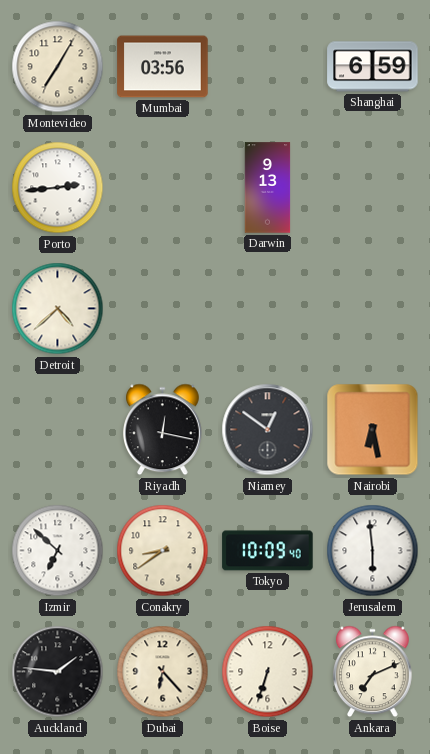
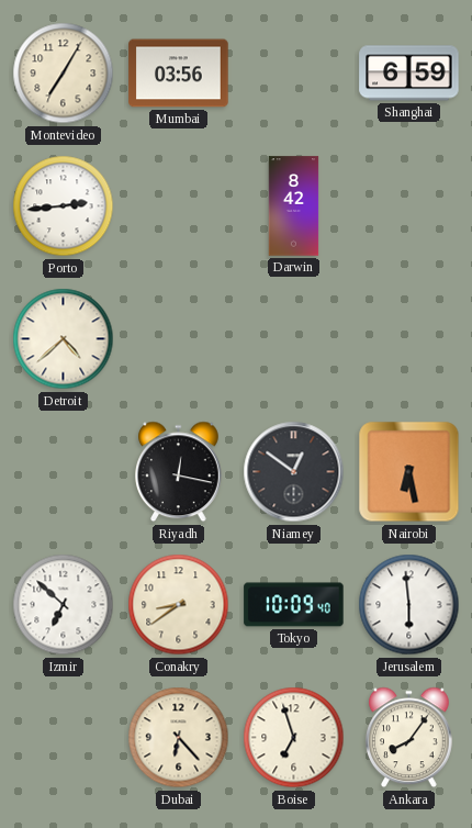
Darwin: 9:13 -> 8:42
Auckland: 1:46 -> none
Boise: 6:33 -> 6:57
Ankara: 7:11 -> 8:06
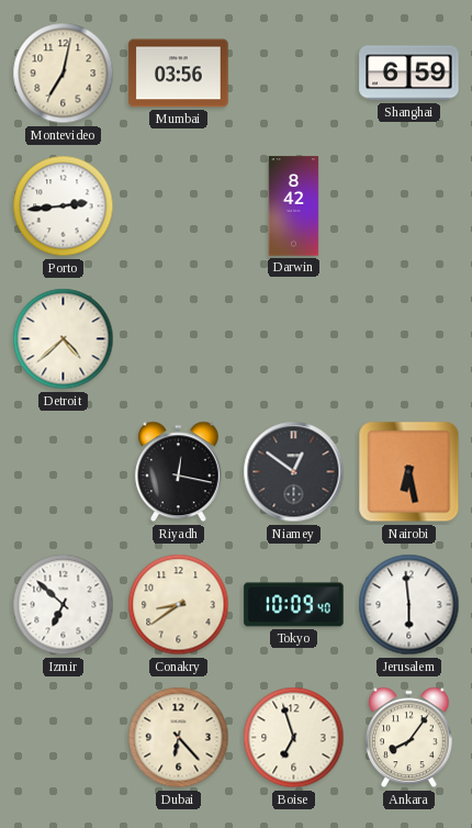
Montevideo: 7:05 -> 7:02
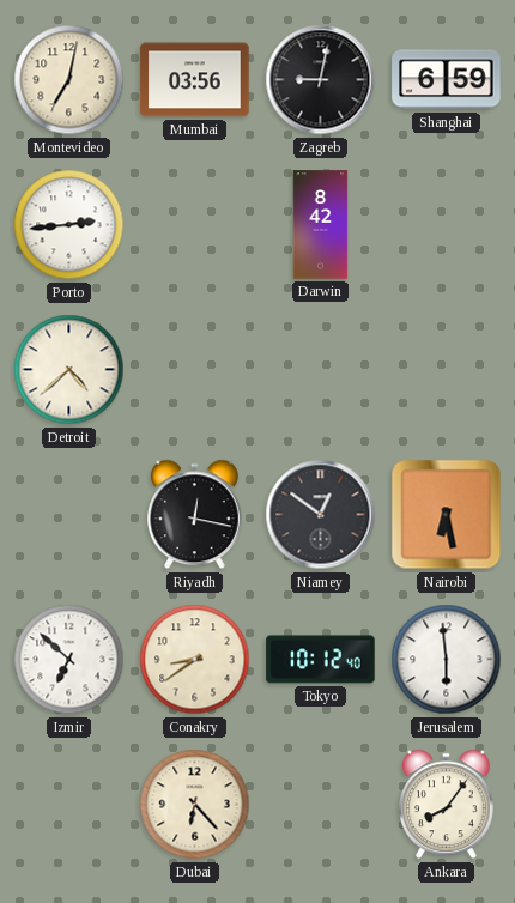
Zagreb: none -> 9:02
Tokyo: 10:09 -> 10:12
Boise: 6:57 -> none
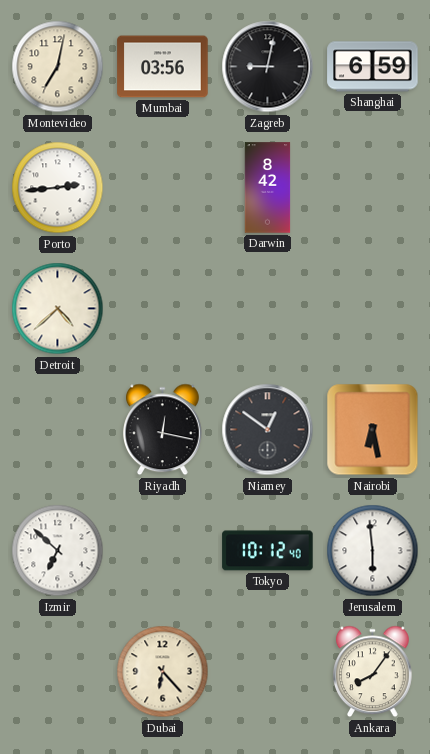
Conakry: 8:39 -> none
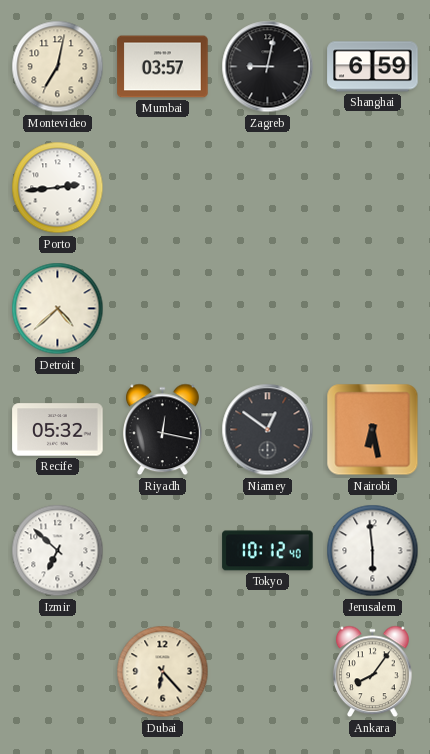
Mumbai: 03:56 -> 03:57
Darwin: 8:42 -> none
Recife: none -> 05:32
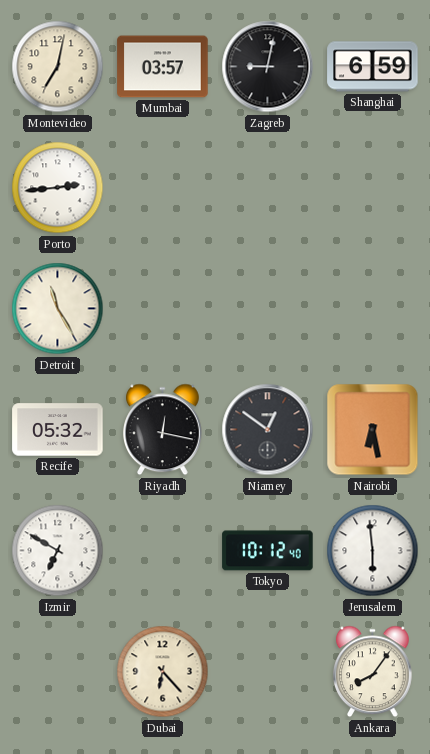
Detroit: 4:38 -> 11:25
Izmir: 6:52 -> 6:50
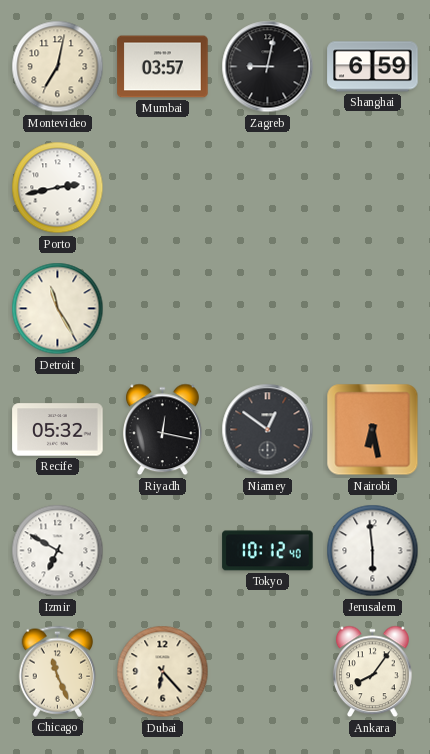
Porto: 2:44 -> 2:43
Chicago: none -> 11:26
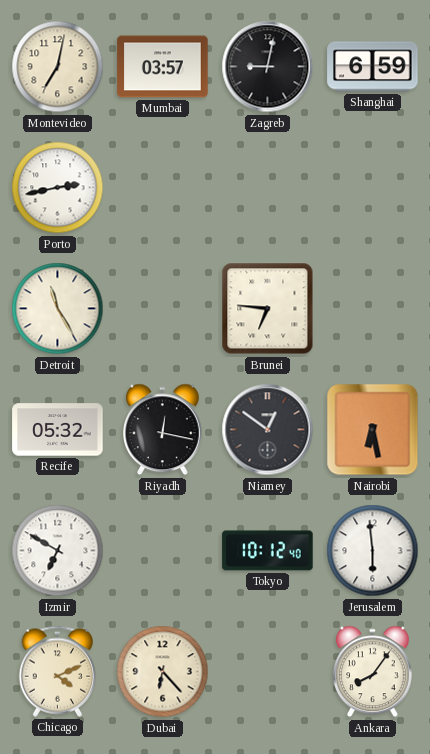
Brunei: none -> 6:46
Chicago: 11:26 -> 4:11
